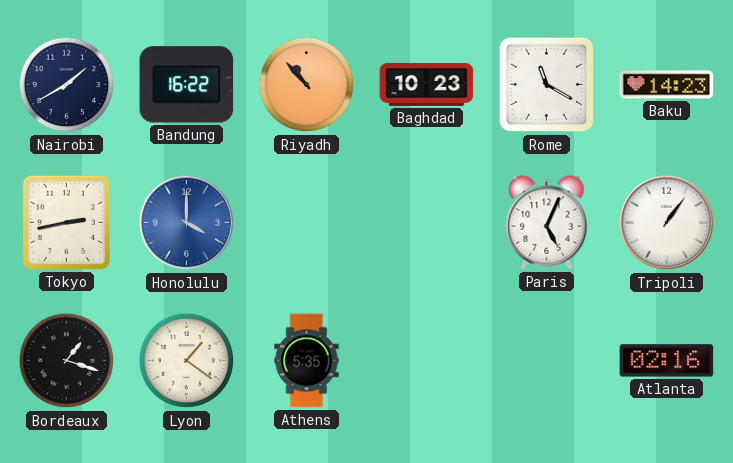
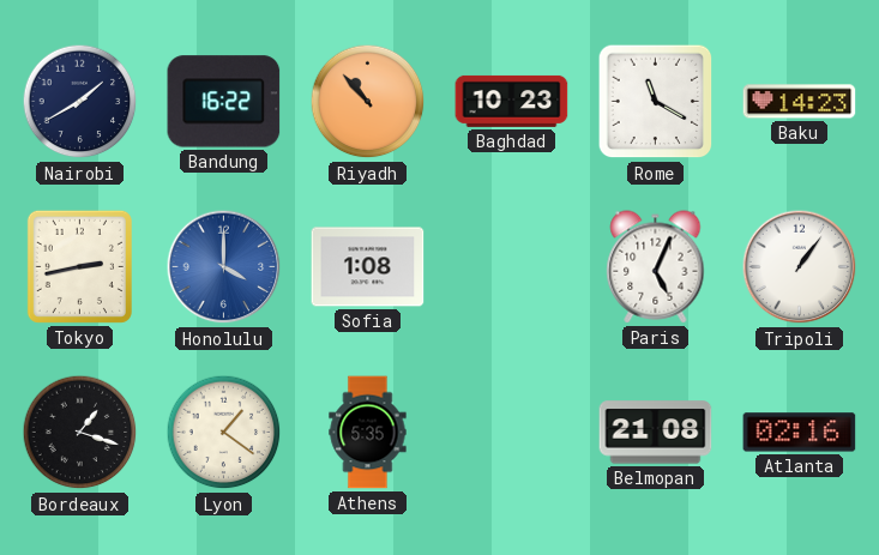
Sofia: none -> 1:08
Belmopan: none -> 21:08
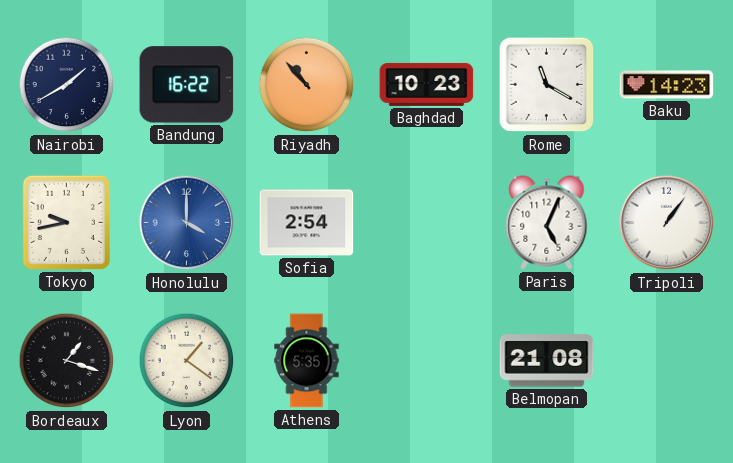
Tokyo: 2:43 -> 9:43
Sofia: 1:08 -> 2:54
Atlanta: 02:16 -> none
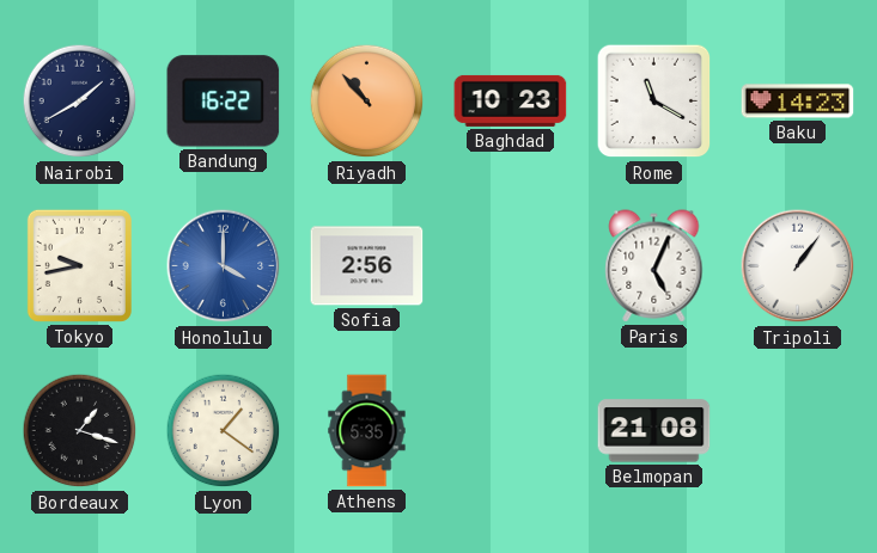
Sofia: 2:54 -> 2:56
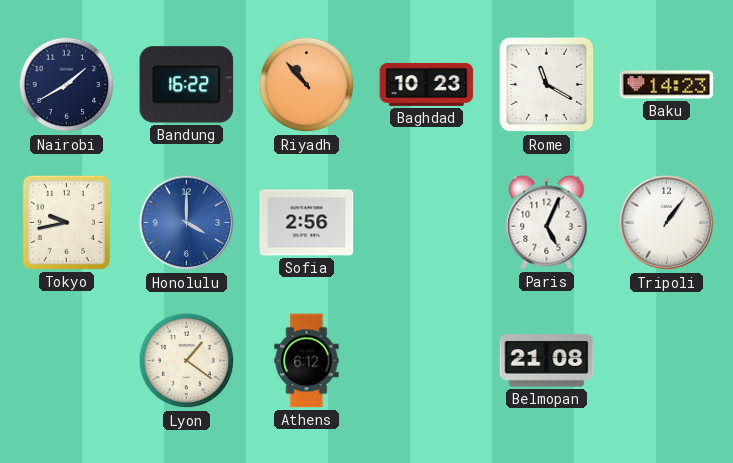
Bordeaux: 1:18 -> none
Athens: 5:35 -> 6:12
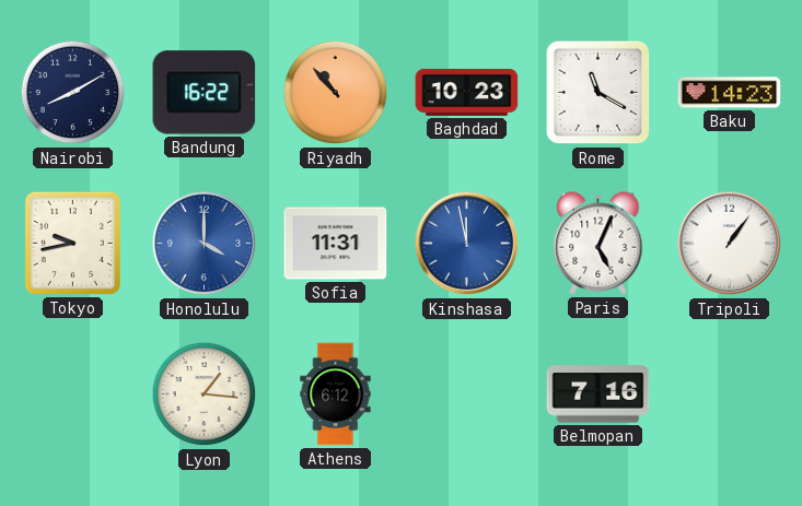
Nairobi: 1:40 -> 8:10
Sofia: 2:56 -> 11:31
Kinshasa: none -> 11:58
Lyon: 1:21 -> 1:16
Belmopan: 21:08 -> 7:16
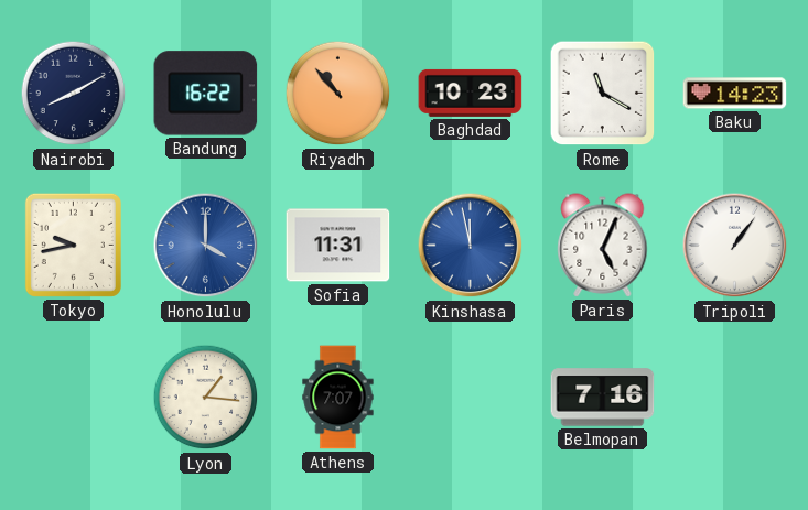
Athens: 6:12 -> 7:07
